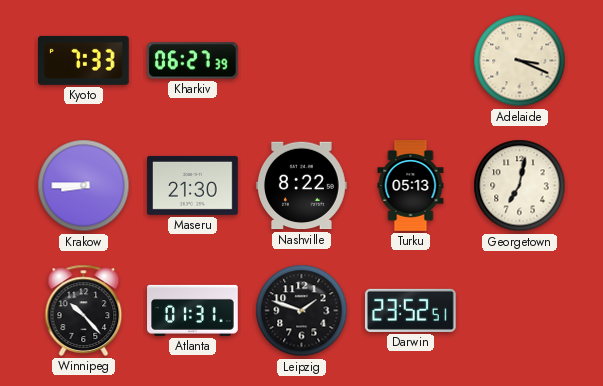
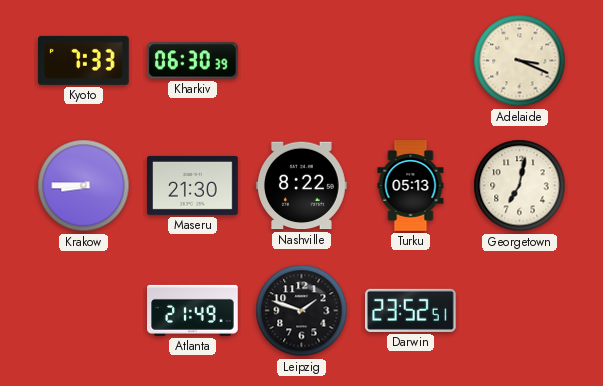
Kharkiv: 06:27 -> 06:30
Winnipeg: 10:23 -> none
Atlanta: 01:31 -> 21:49
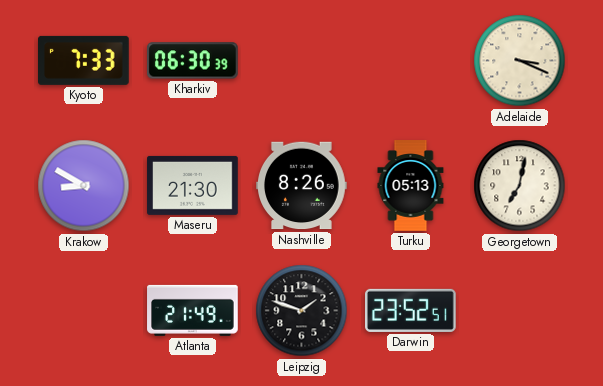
Krakow: 8:45 -> 8:50
Nashville: 8:22 -> 8:26
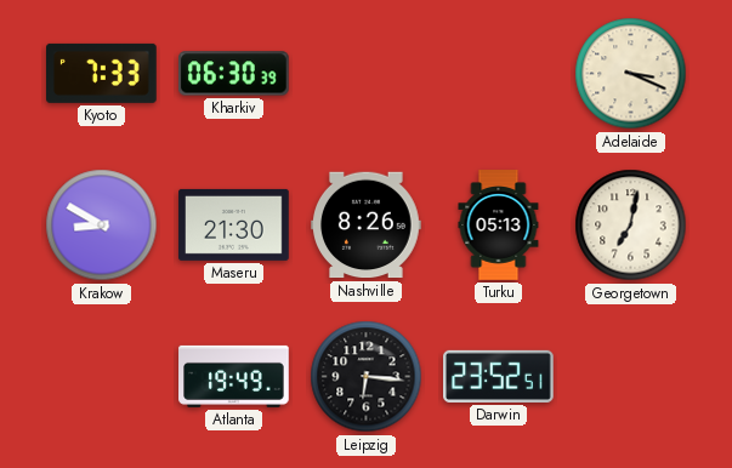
Atlanta: 21:49 -> 19:49
Leipzig: 1:48 -> 6:16
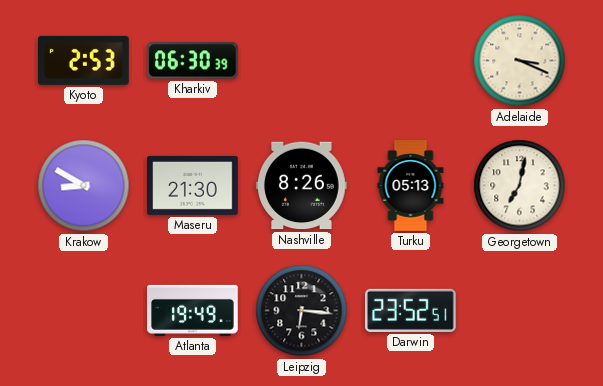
Kyoto: 7:33 -> 2:53
